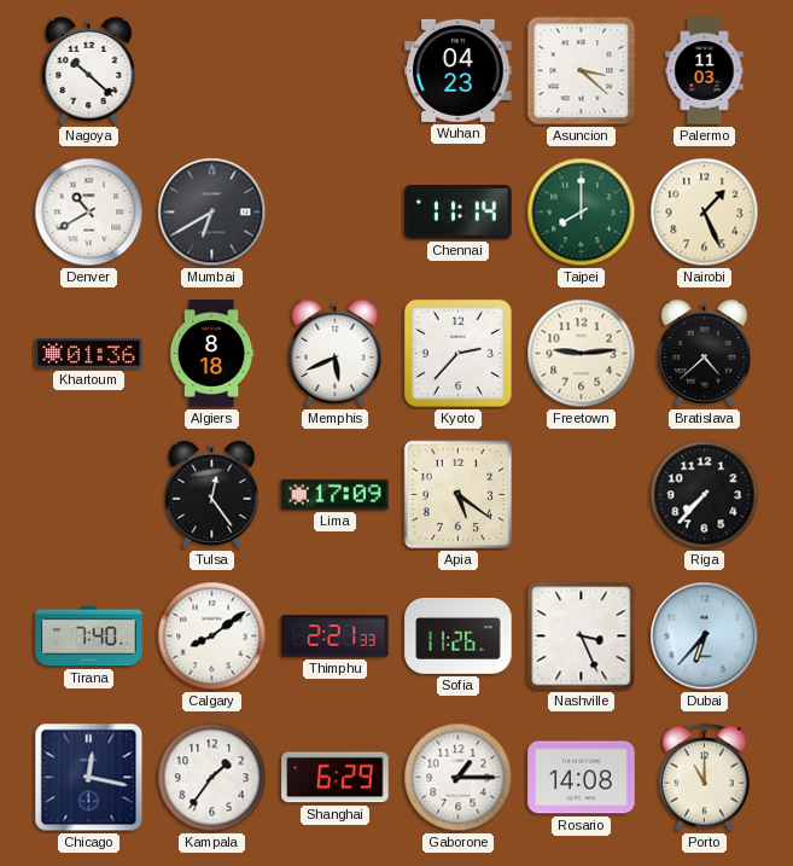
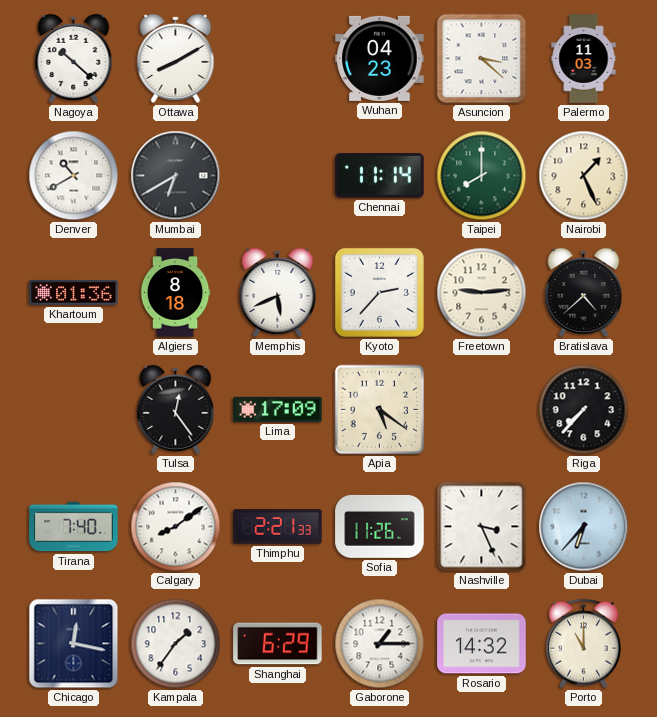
Ottawa: none -> 8:10
Rosario: 14:08 -> 14:32
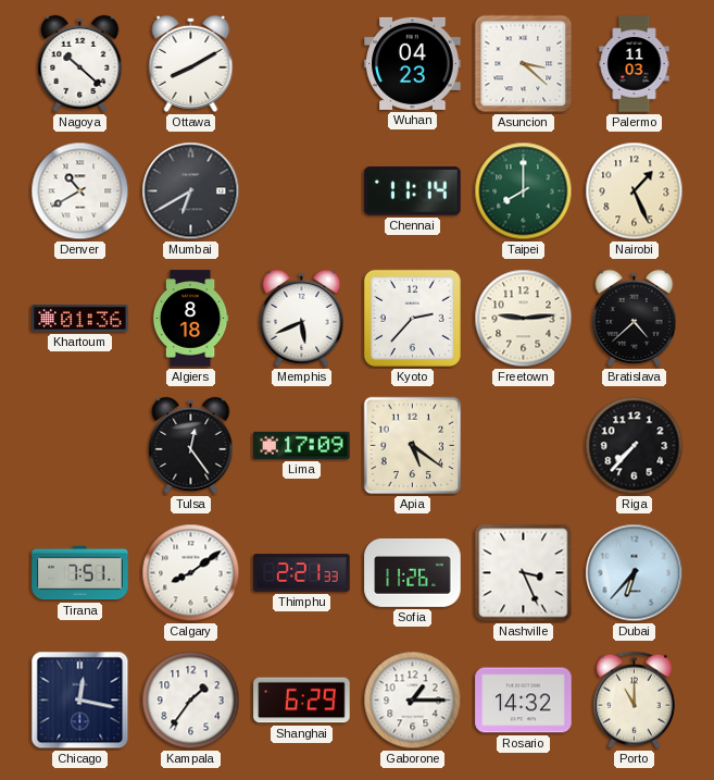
Tirana: 7:40 -> 7:51
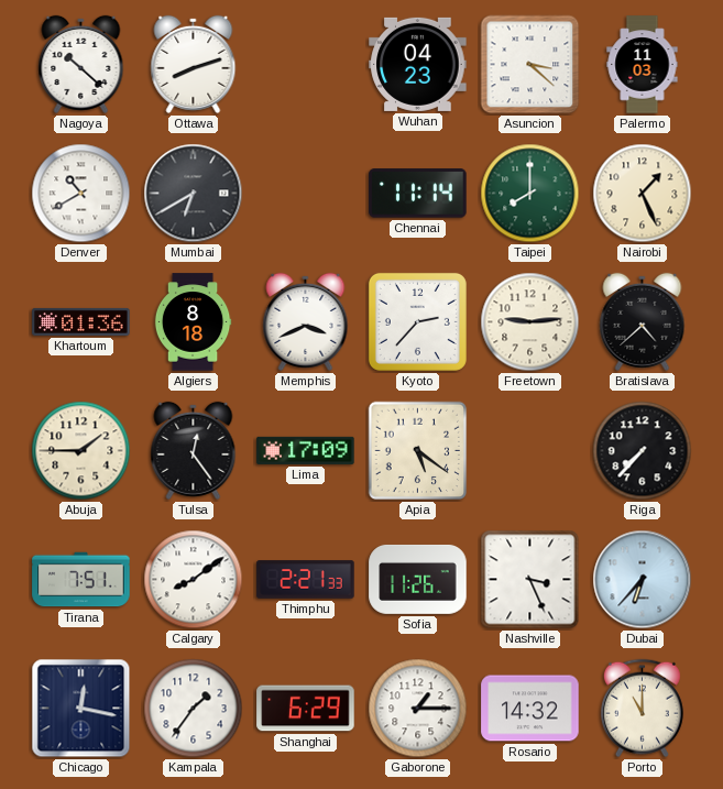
Ottawa: 8:10 -> 8:12
Memphis: 5:41 -> 3:41
Abuja: none -> 1:45
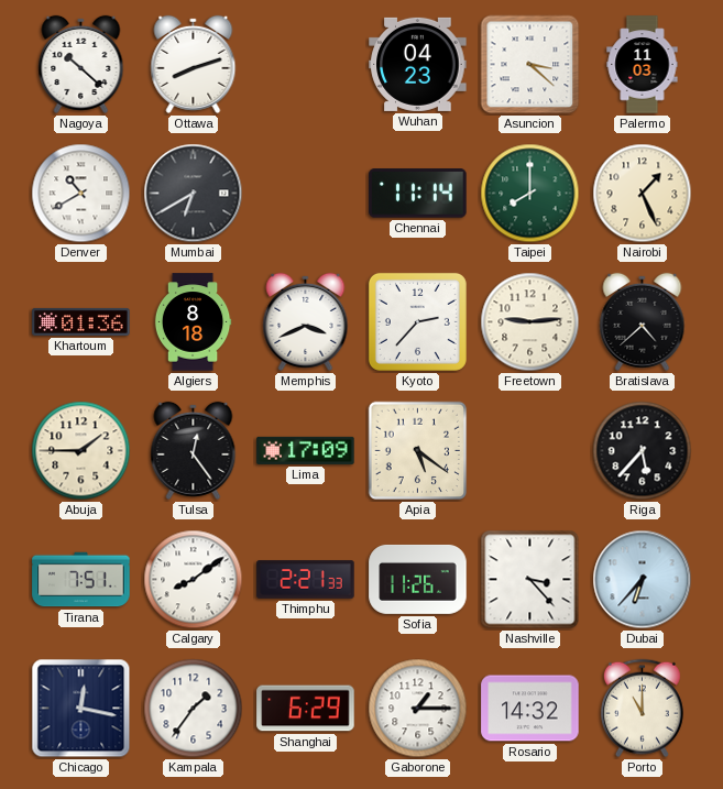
Riga: 7:37 -> 5:37
Nashville: 3:26 -> 3:23
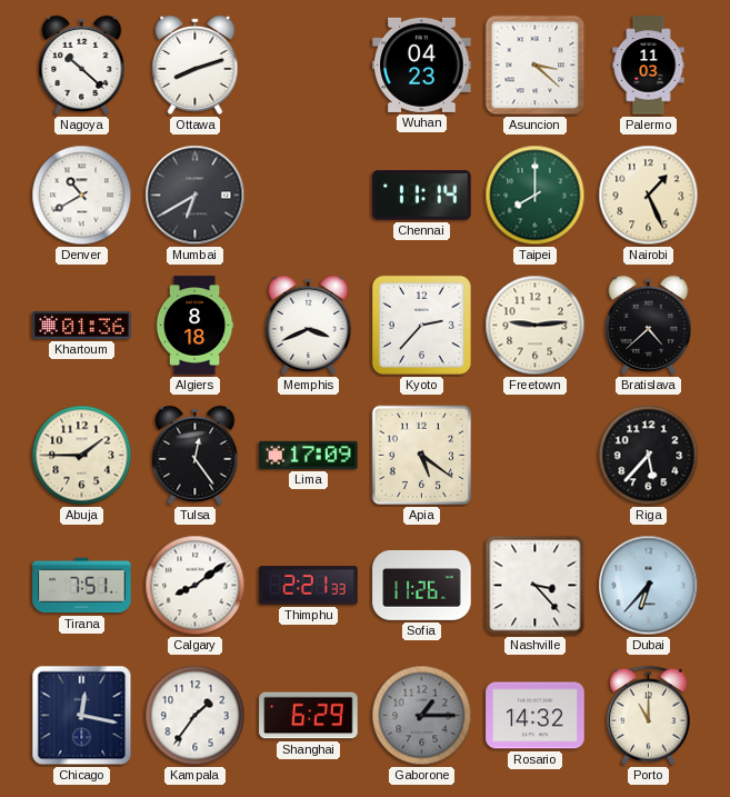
Gaborone dial: white -> grey
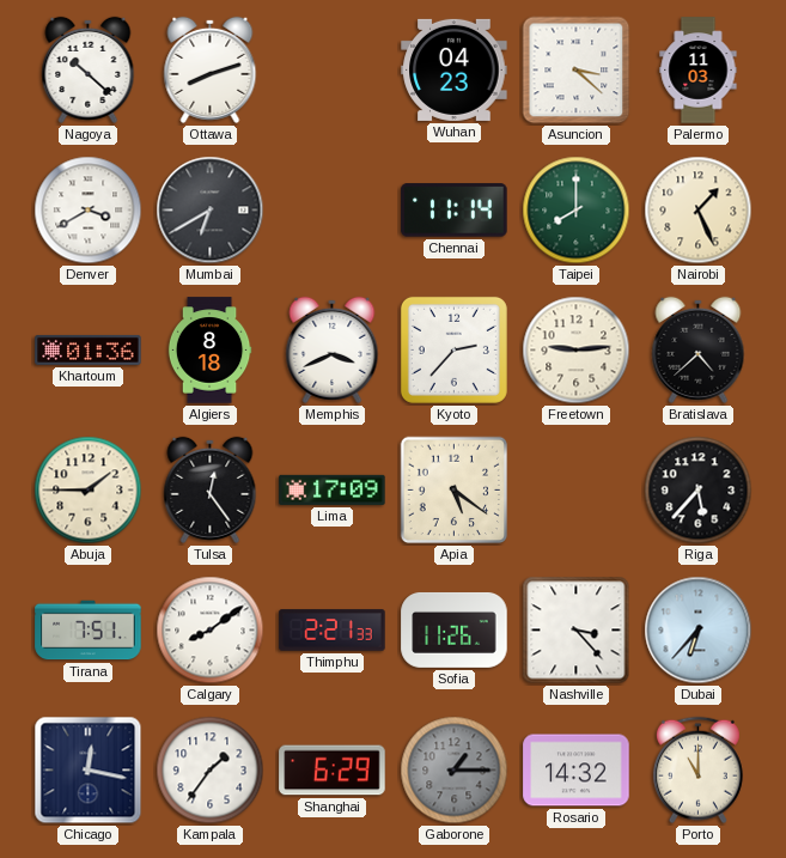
Denver: 10:40 -> 3:40
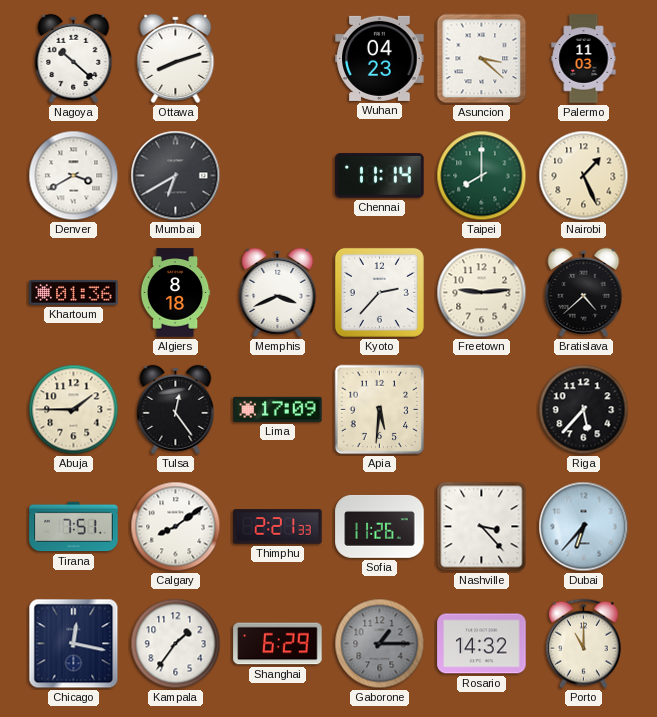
Apia: 5:21 -> 5:31
